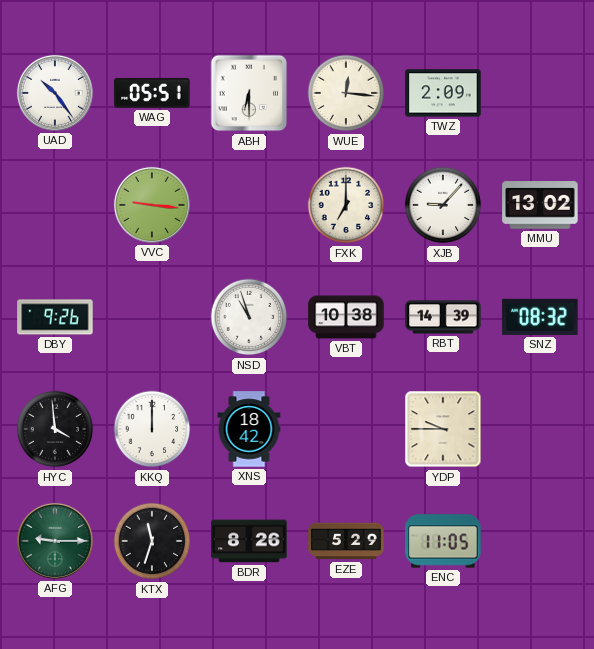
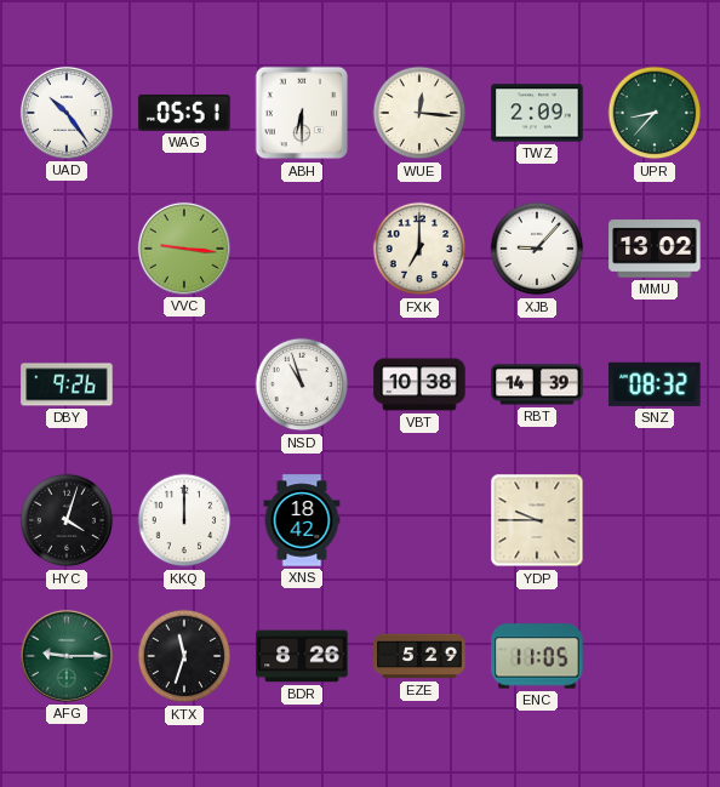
UPR: none -> 8:37
HYC: 3:59 -> 4:03
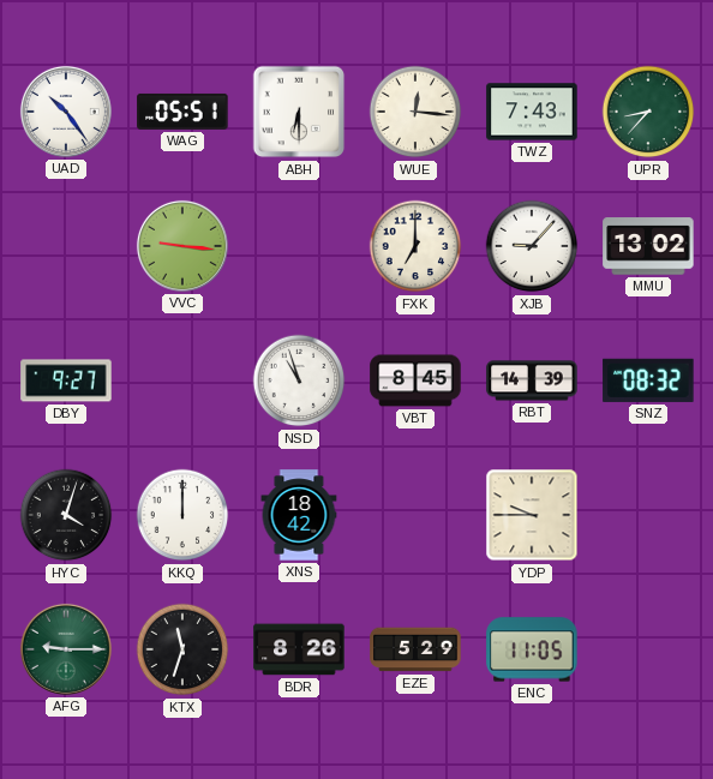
TWZ: 2:09 -> 7:43
DBY: 9:26 -> 9:27
VBT: 10:38 -> 8:45
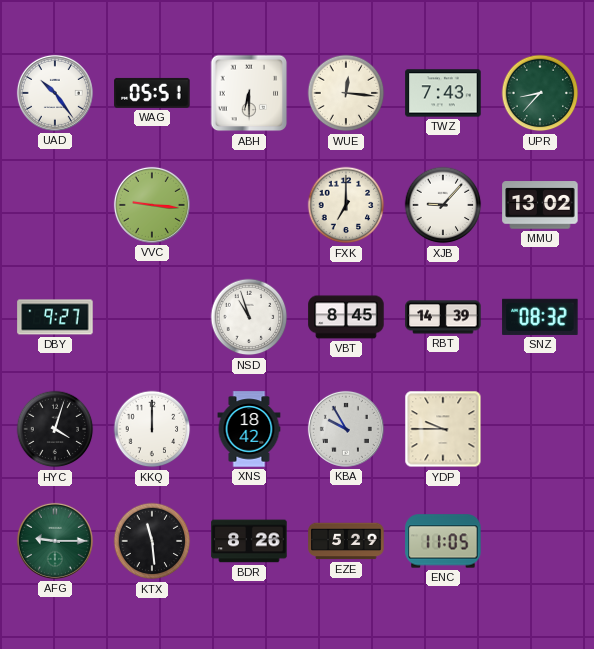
KBA: none -> 9:55
KTX: 11:33 -> 11:29
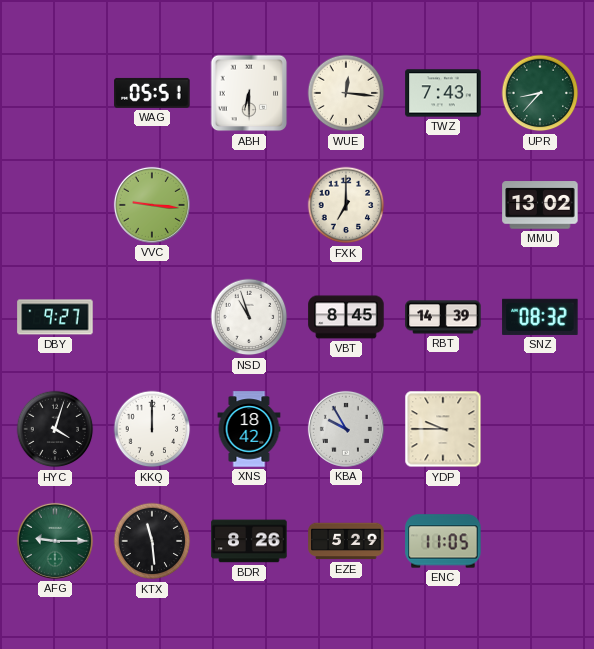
UAD: 10:24 -> none
XJB: 9:07 -> none
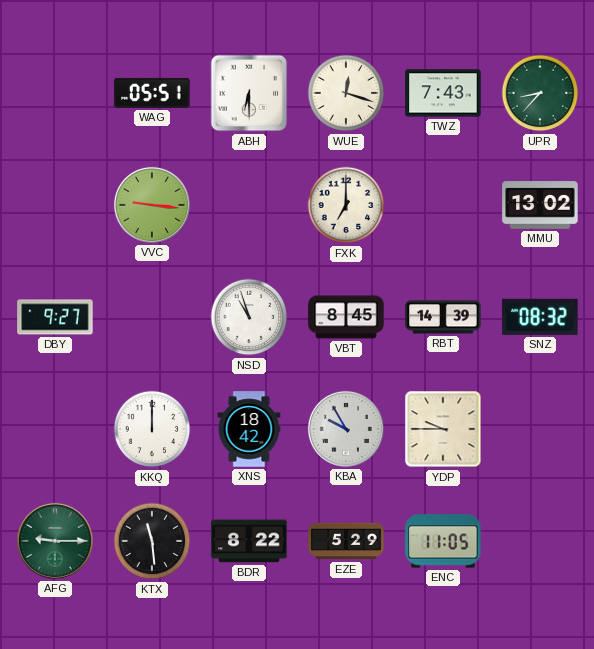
WUE: 12:16 -> 12:18
HYC: 4:03 -> none
BDR: 8:26 -> 8:22
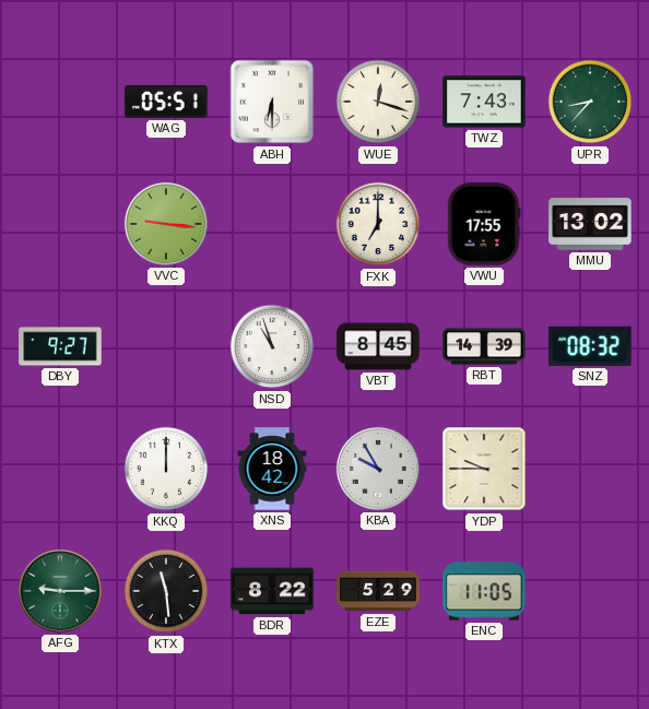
VWU: none -> 17:55
